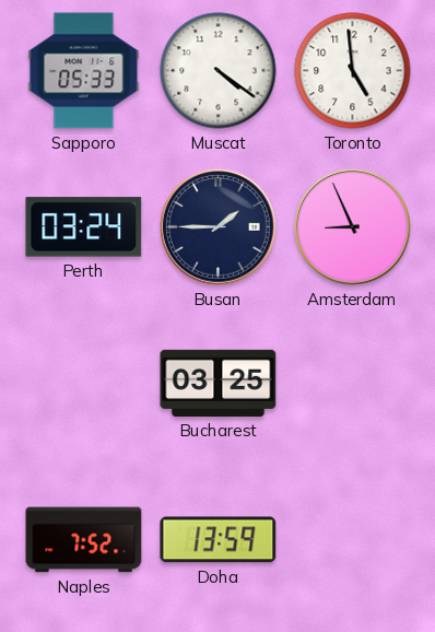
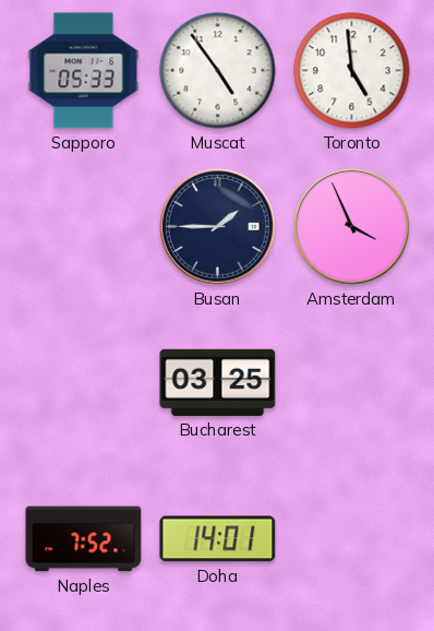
Muscat: 4:21 -> 4:54
Perth: 03:24 -> none
Amsterdam: 8:56 -> 3:56
Doha: 13:59 -> 14:01
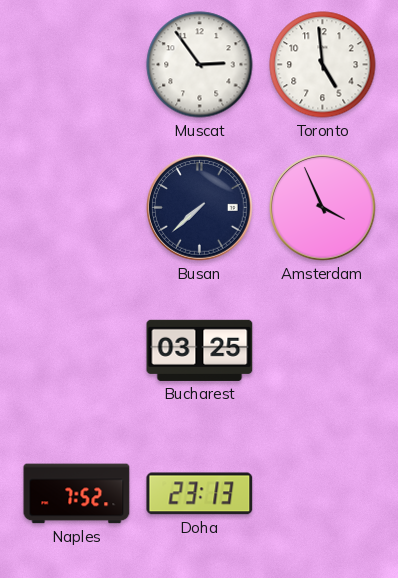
Sapporo: 05:33 -> none
Muscat: 4:54 -> 2:54
Busan: 1:45 -> 7:38
Doha: 14:01 -> 23:13
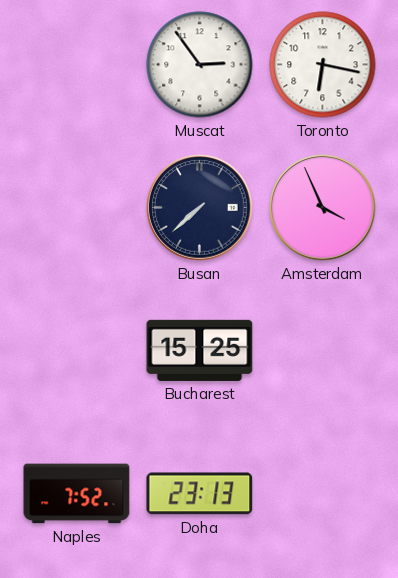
Toronto: 4:59 -> 6:17
Bucharest: 03:25 -> 15:25
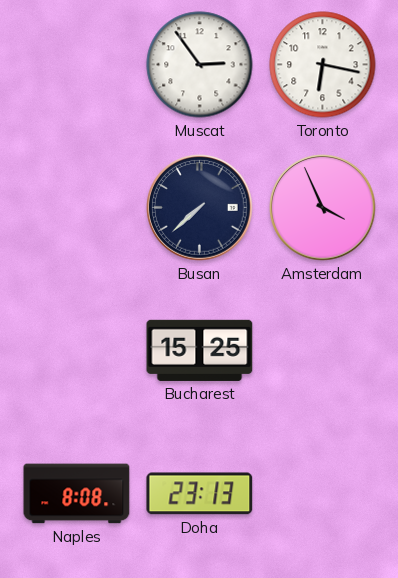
Naples: 7:52 -> 8:08
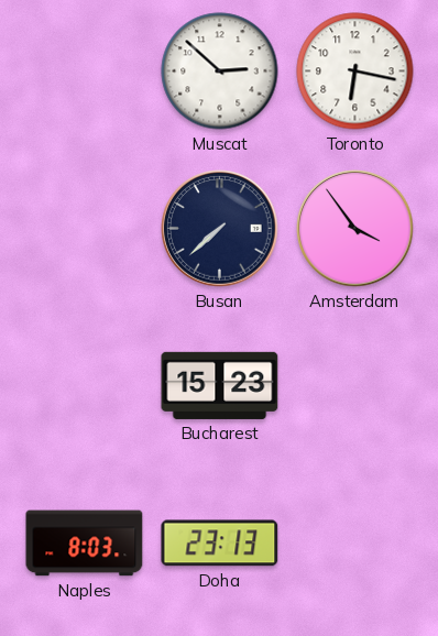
Muscat: 2:54 -> 2:52
Amsterdam: 3:56 -> 3:54
Bucharest: 15:25 -> 15:23
Naples: 8:08 -> 8:03
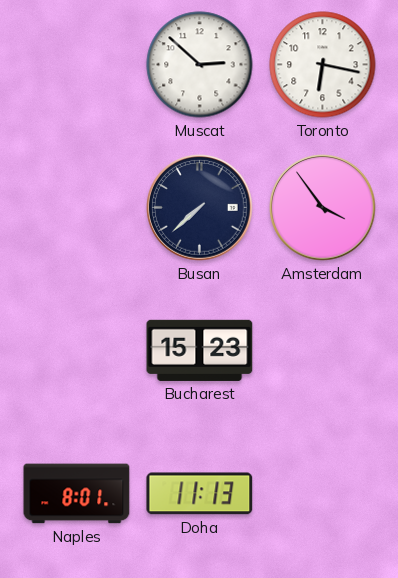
Naples: 8:03 -> 8:01
Doha: 23:13 -> 11:13
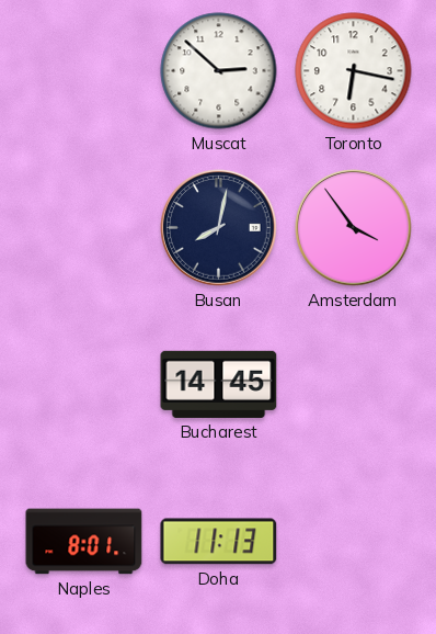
Busan: 7:38 -> 8:02
Bucharest: 15:23 -> 14:45
